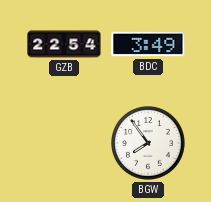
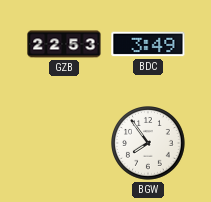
GZB: 22:54 -> 22:53
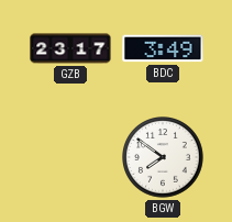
GZB: 22:53 -> 23:17
BGW: 7:54 -> 7:51
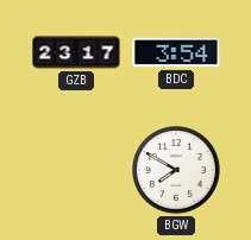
BDC: 3:49 -> 3:54
BGW: 7:51 -> 7:50
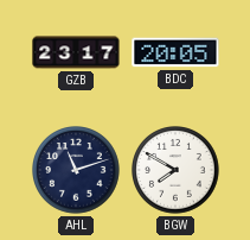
BDC: 3:54 -> 20:05
AHL: none -> 11:12
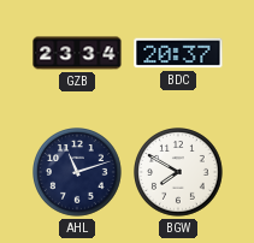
GZB: 23:17 -> 23:34
BDC: 20:05 -> 20:37
